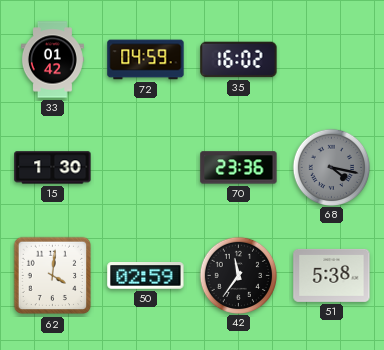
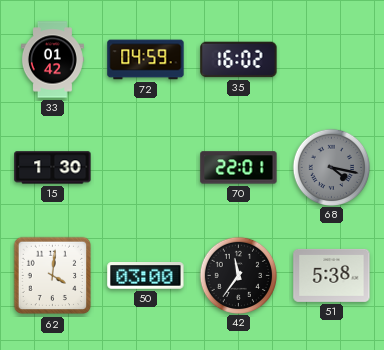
70: 23:36 -> 22:01
50: 02:59 -> 03:00
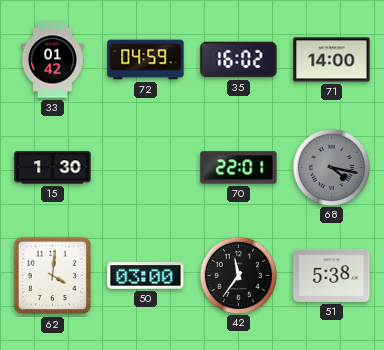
71: none -> 14:00
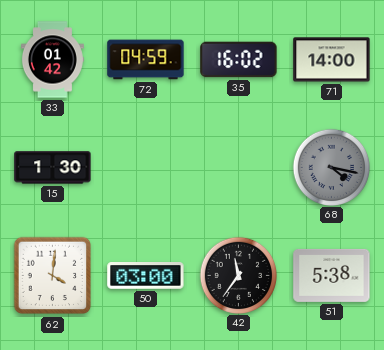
70: 22:01 -> none
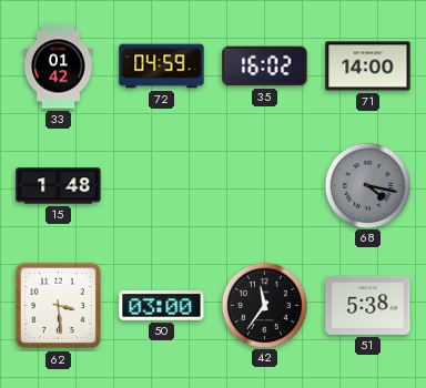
15: 1:30 -> 1:48
62: 4:01 -> 3:29
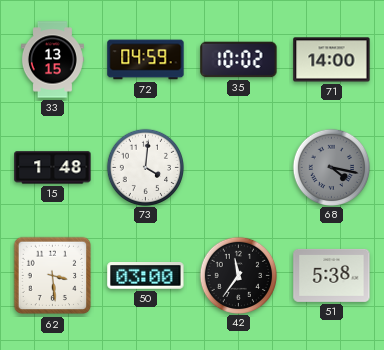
33: 01:42 -> 13:15
35: 16:02 -> 10:02
73: none -> 4:01
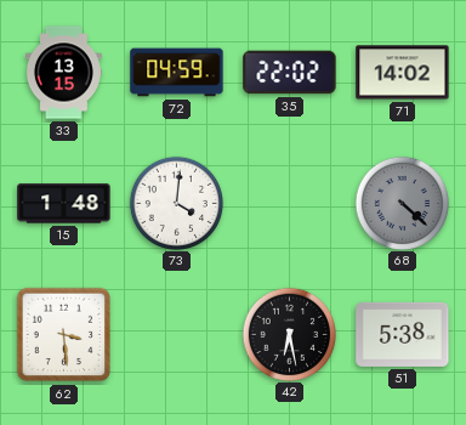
35: 10:02 -> 22:02
71: 14:00 -> 14:02
68: 4:17 -> 4:22
50: 03:00 -> none
42: 11:36 -> 6:28
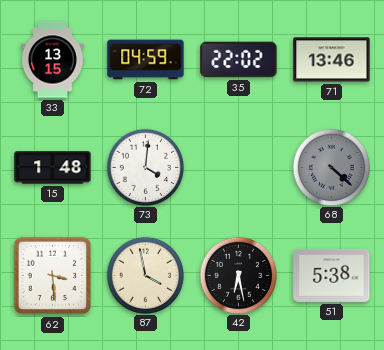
71: 14:02 -> 13:46
87: none -> 3:58
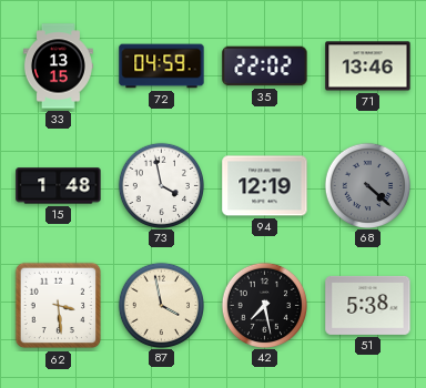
73: 4:01 -> 3:58
94: none -> 12:19
42: 6:28 -> 7:28
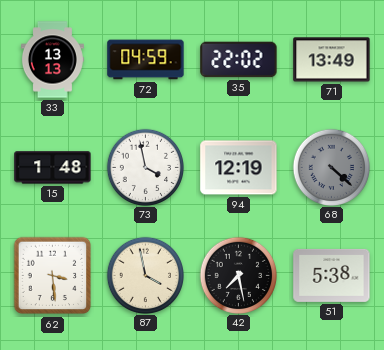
33: 13:15 -> 13:13
71: 13:46 -> 13:49
